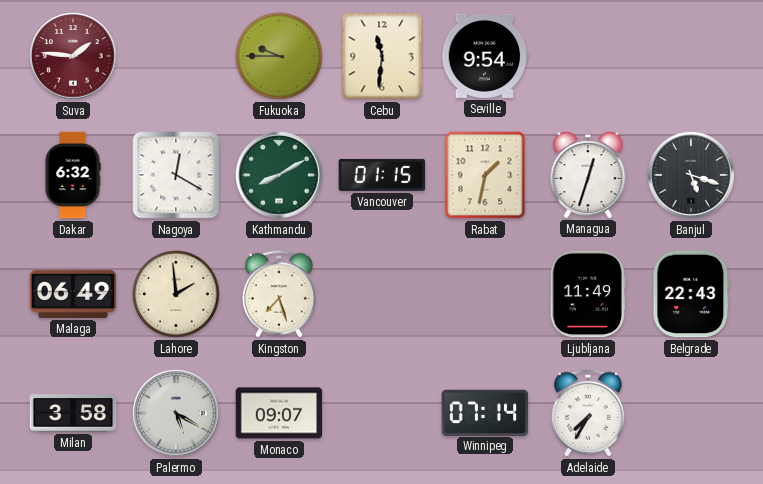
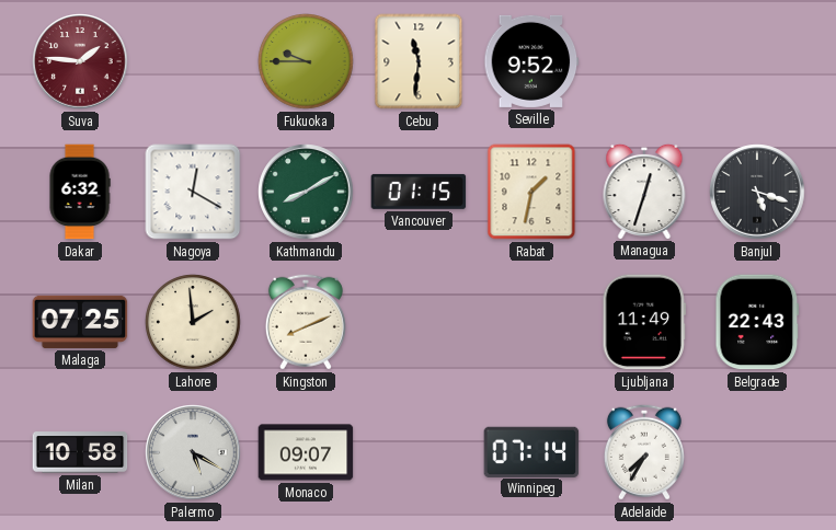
Seville: 9:54 -> 9:52
Malaga: 06:49 -> 07:25
Kingston: 7:27 -> 8:11
Milan: 3:58 -> 10:58
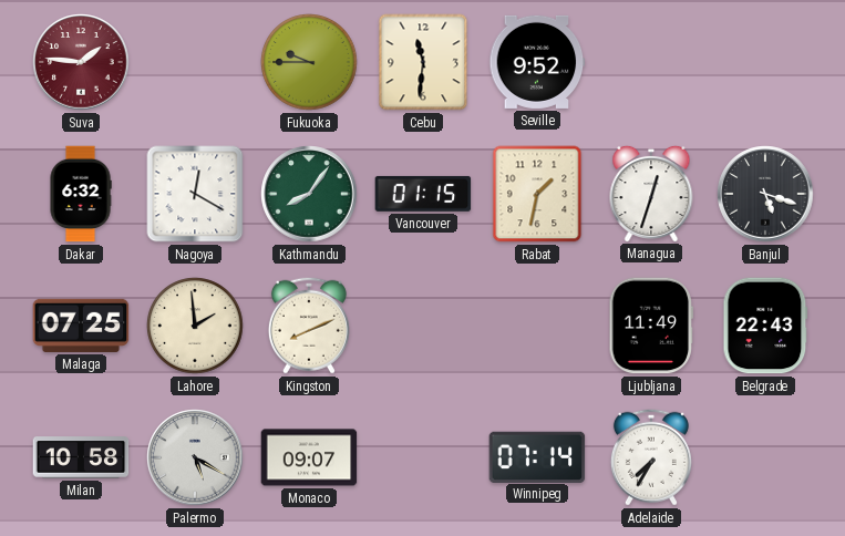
Kathmandu: 8:10 -> 8:06
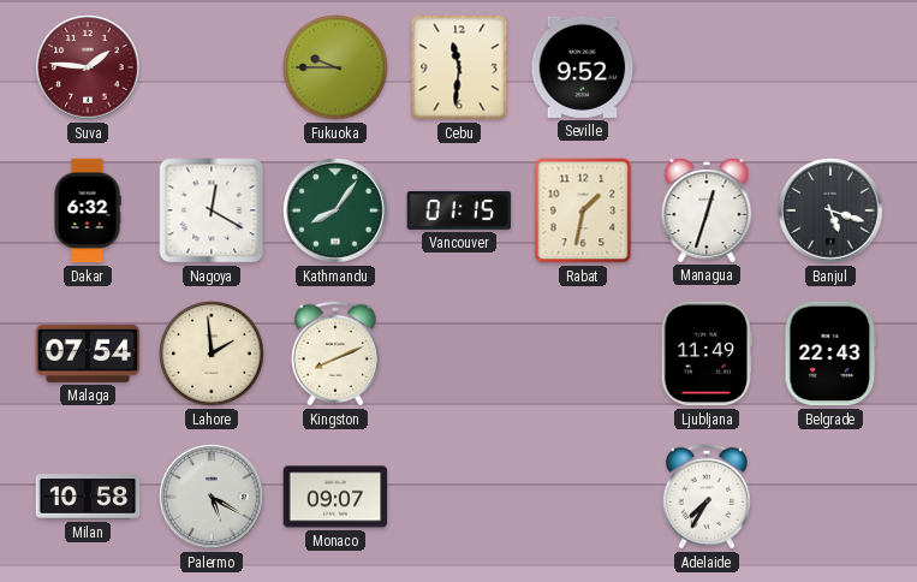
Malaga: 07:25 -> 07:54
Winnipeg: 07:14 -> none
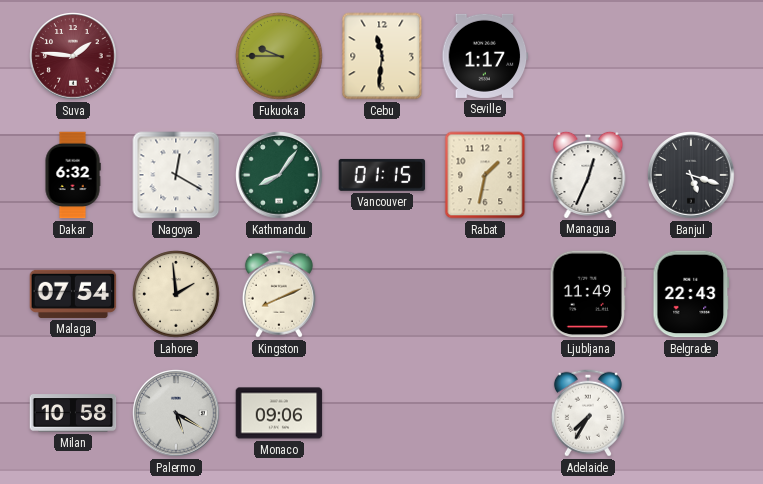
Seville: 9:52 -> 1:17
Managua: 12:33 -> 12:34
Monaco: 09:07 -> 09:06
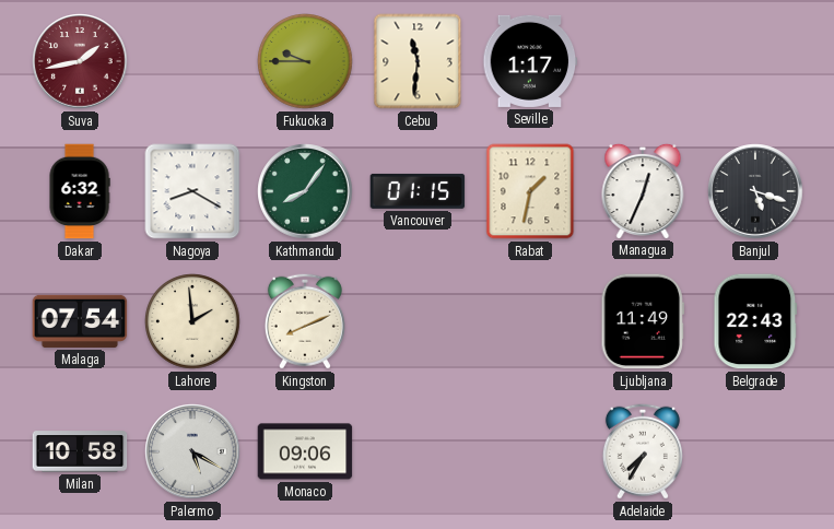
Suva: 1:46 -> 1:43
Nagoya: 12:20 -> 8:20
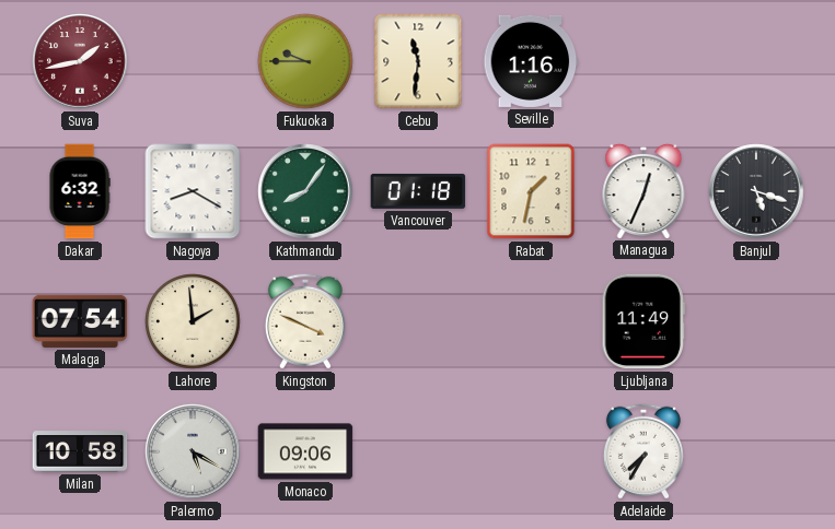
Seville: 1:17 -> 1:16
Vancouver: 01:15 -> 01:18
Kingston: 8:11 -> 3:49
Belgrade: 22:43 -> none
